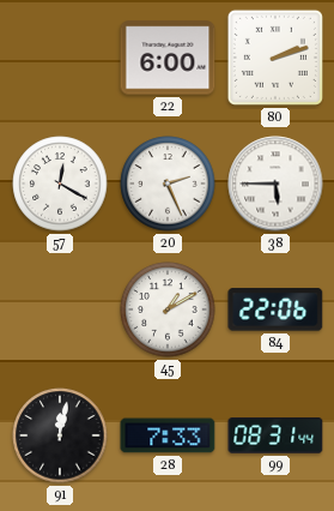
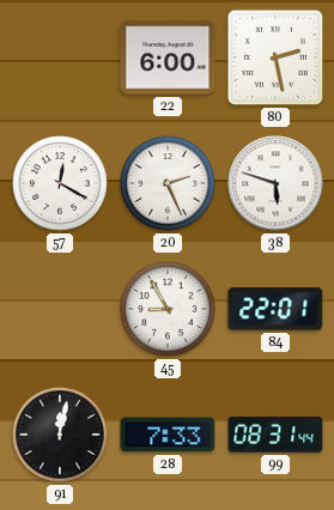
80: 2:12 -> 2:28
38: 5:45 -> 5:48
45: 1:10 -> 8:55
84: 22:06 -> 22:01
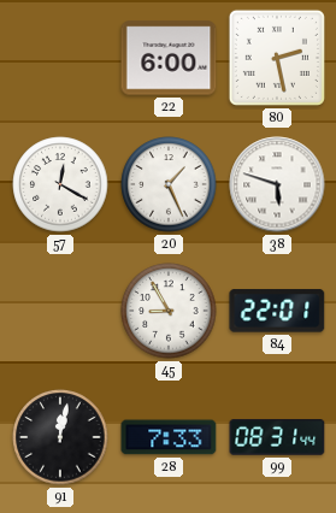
20: 2:26 -> 1:26
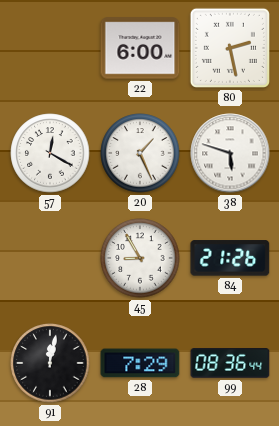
84: 22:01 -> 21:26
28: 7:33 -> 7:29
99: 08:31 -> 08:36
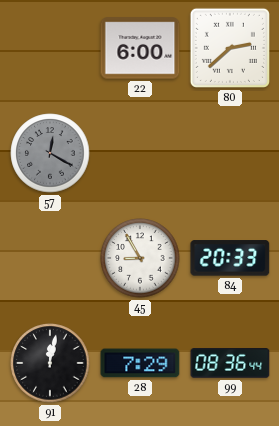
80: 2:28 -> 2:38
57 dial: white -> grey
20: 1:26 -> none
38: 5:48 -> none
84: 21:26 -> 20:33
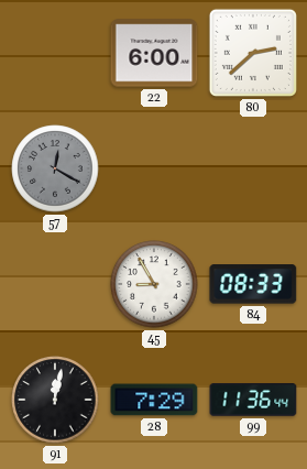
84: 20:33 -> 08:33
99: 08:36 -> 11:36
